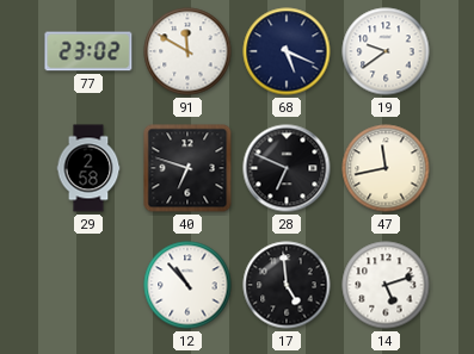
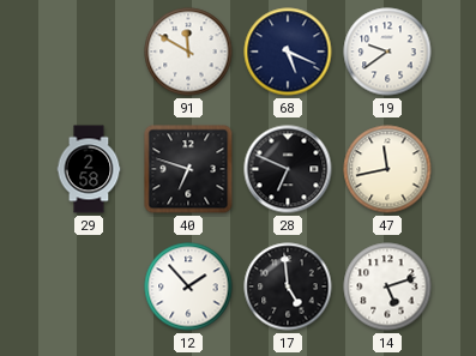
77: 23:02 -> none
12: 10:53 -> 1:53
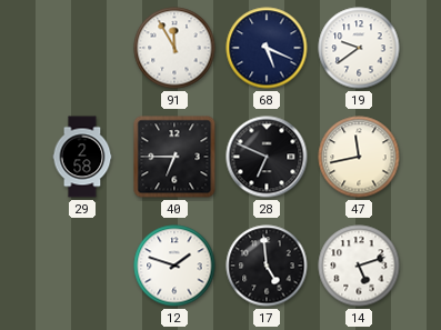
91: 11:50 -> 11:55
40: 6:48 -> 6:45
12: 1:53 -> 1:48
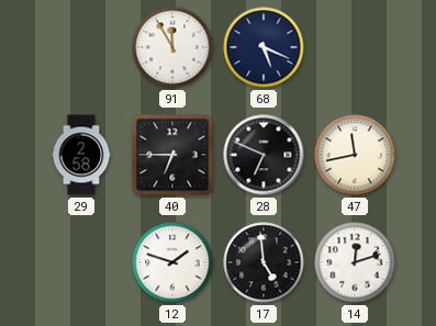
19: 9:39 -> none
14: 5:12 -> 12:12
